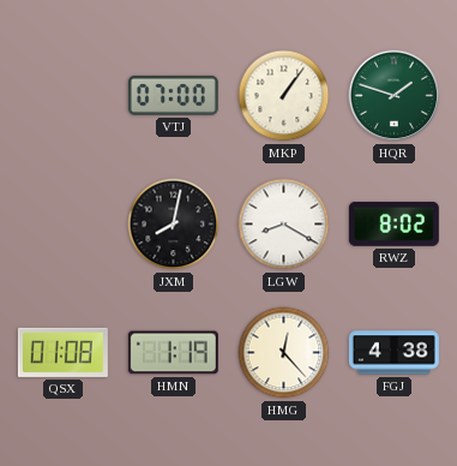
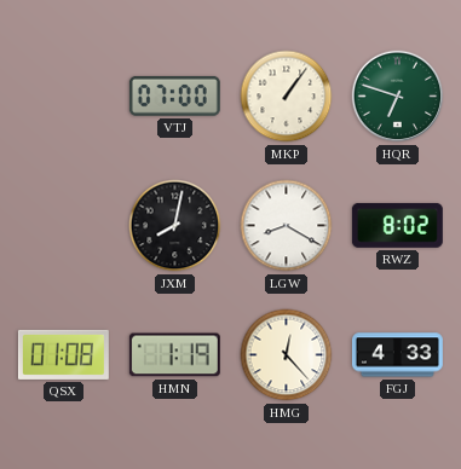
HQR: 1:48 -> 6:48
FGJ: 4:38 -> 4:33
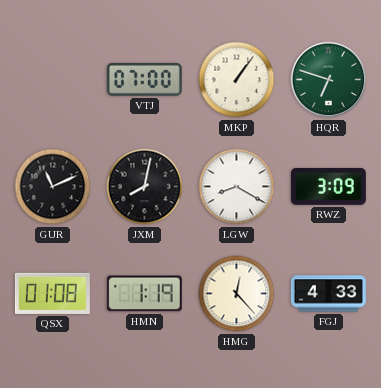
GUR: none -> 11:11
RWZ: 8:02 -> 3:09
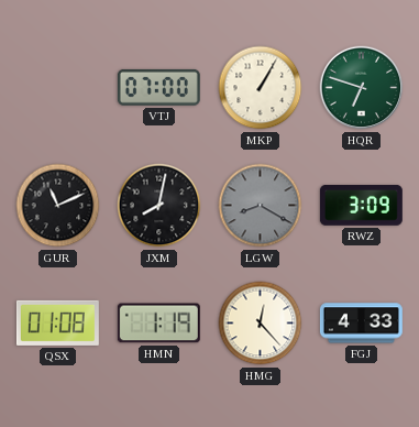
MKP: 1:06 -> 1:05
LGW dial: white -> grey
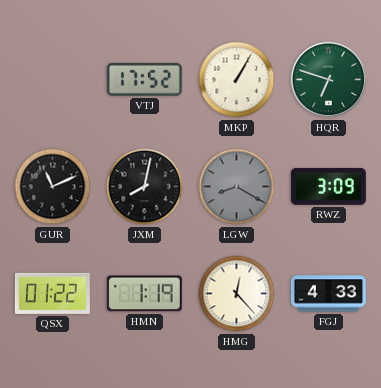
VTJ: 07:00 -> 17:52
QSX: 01:08 -> 01:22
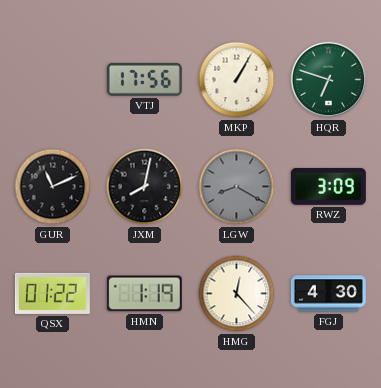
VTJ: 17:52 -> 17:56
FGJ: 4:33 -> 4:30
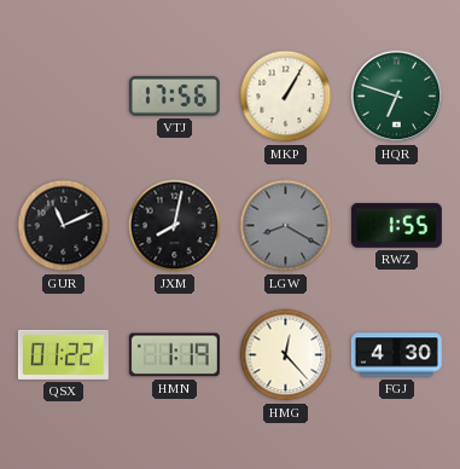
RWZ: 3:09 -> 1:55
